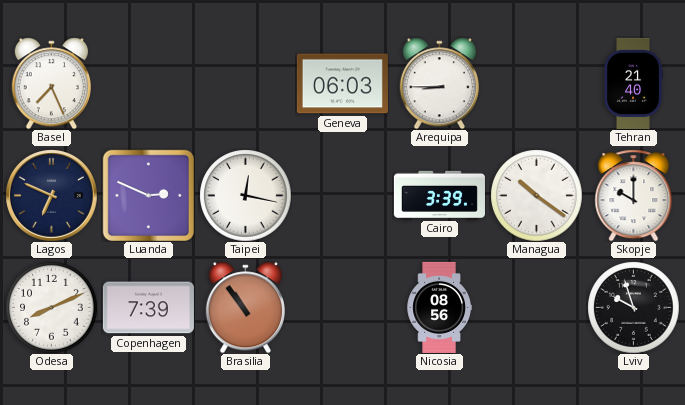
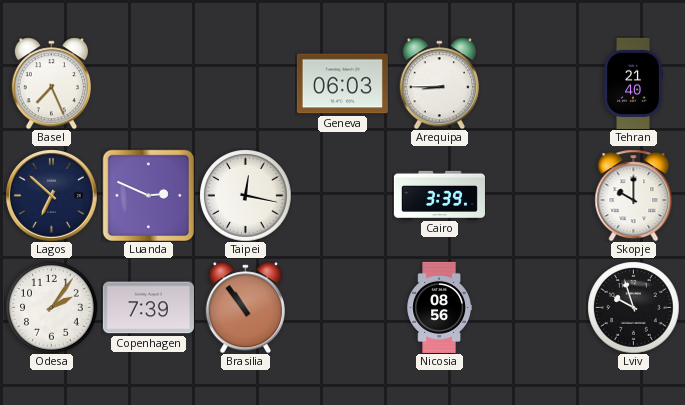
Lagos: 6:49 -> 6:52
Managua: 10:21 -> none
Odesa: 8:11 -> 2:06
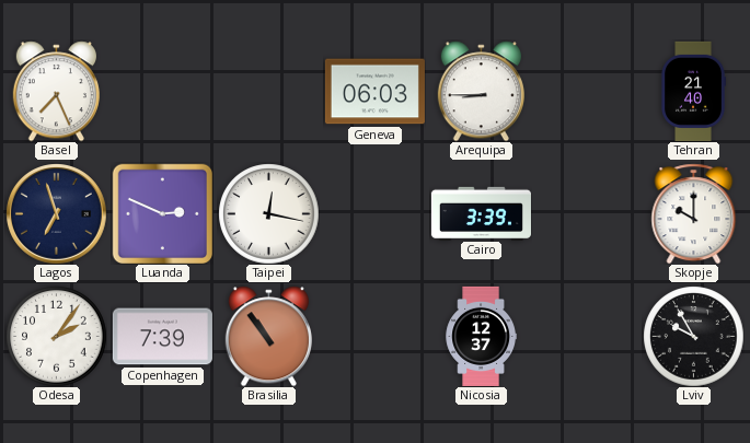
Lagos: 6:52 -> 6:57
Nicosia: 08:56 -> 12:37
Lviv: 9:57 -> 9:55
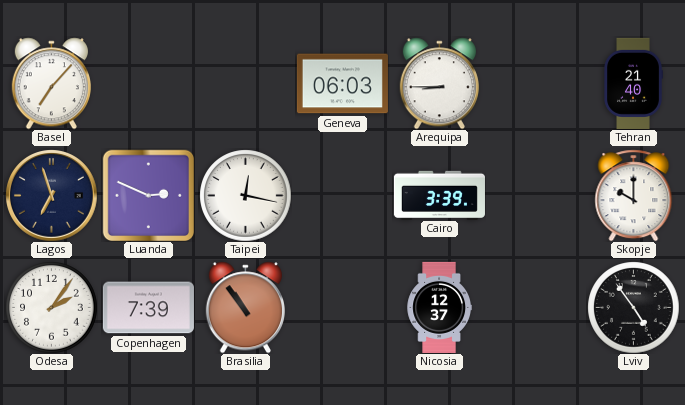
Basel: 7:26 -> 7:07
Lviv: 9:55 -> 4:54
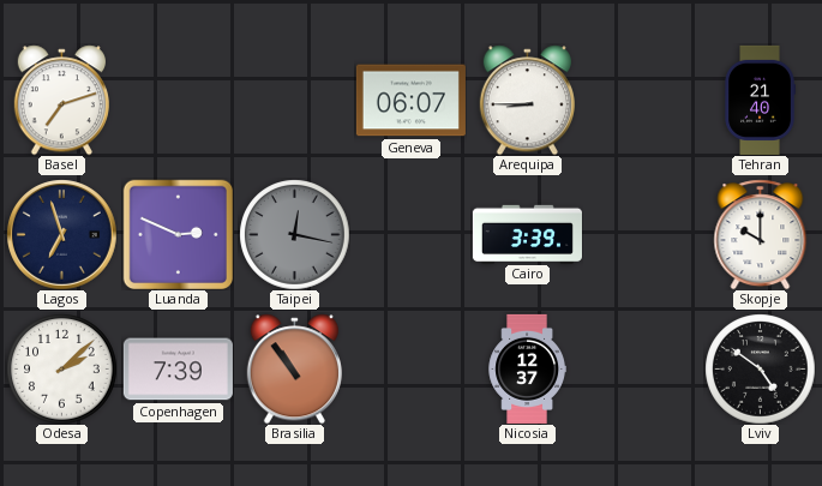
Basel: 7:07 -> 7:12
Geneva: 06:03 -> 06:07
Taipei dial: white -> grey
Odesa: 2:06 -> 2:08
Lviv: 4:54 -> 4:51
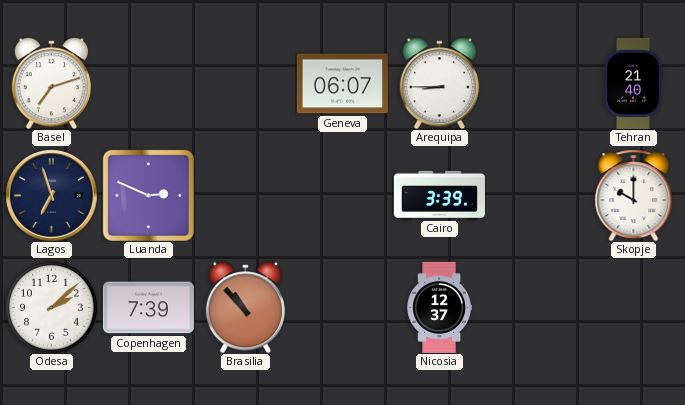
Taipei: 12:17 -> none
Brasilia: 10:54 -> 10:53
Lviv: 4:51 -> none
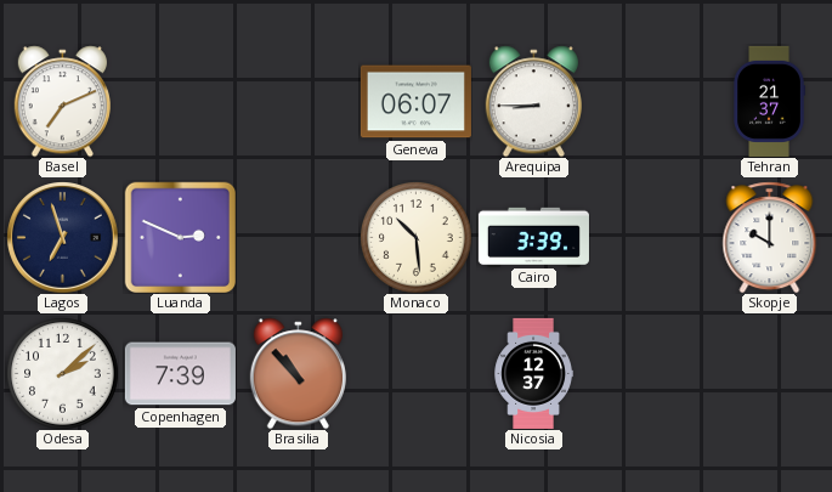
Basel: 7:12 -> 7:11
Tehran: 21:40 -> 21:37
Monaco: none -> 10:29
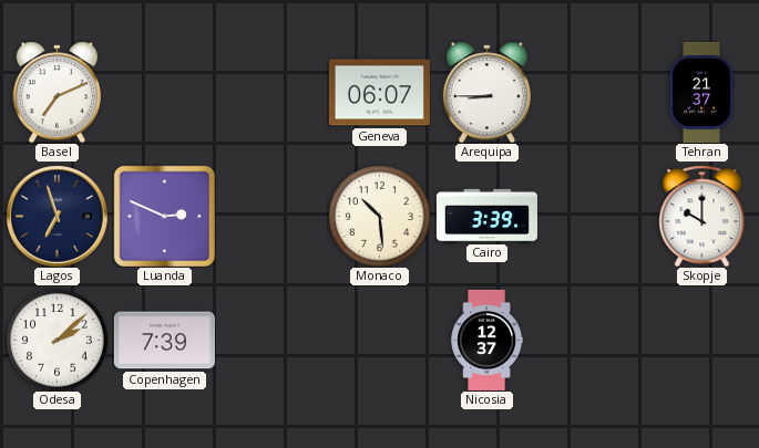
Brasilia: 10:53 -> none
